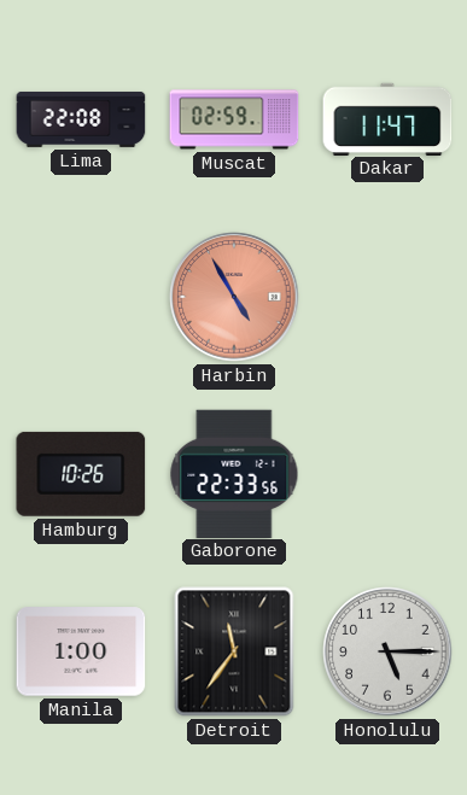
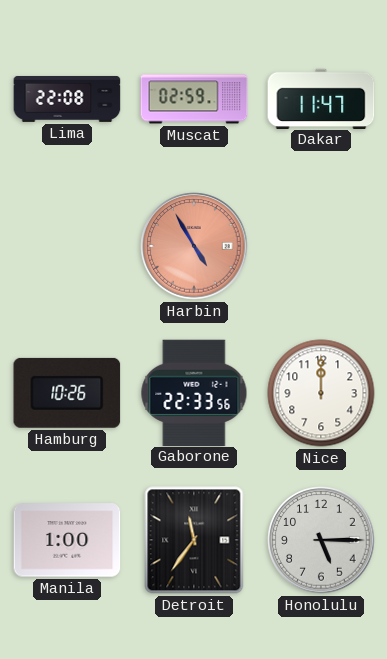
Nice: none -> 12:00
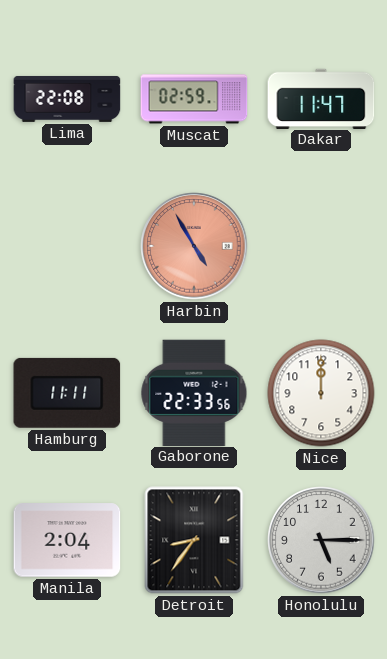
Hamburg: 10:26 -> 11:11
Manila: 1:00 -> 2:04
Detroit: 11:36 -> 8:36
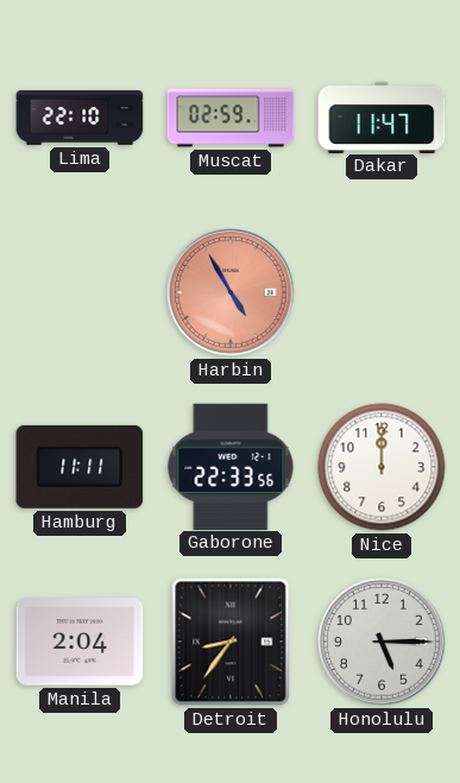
Lima: 22:08 -> 22:10
